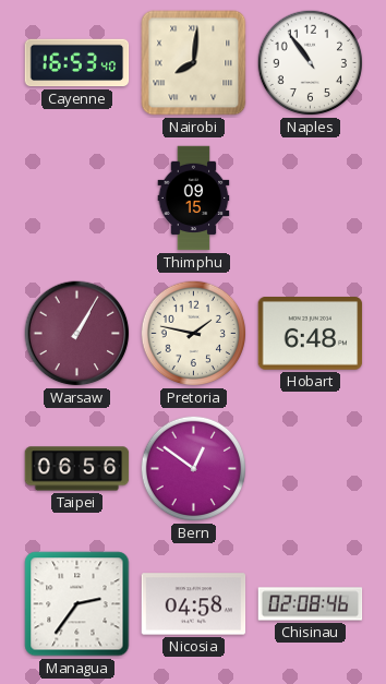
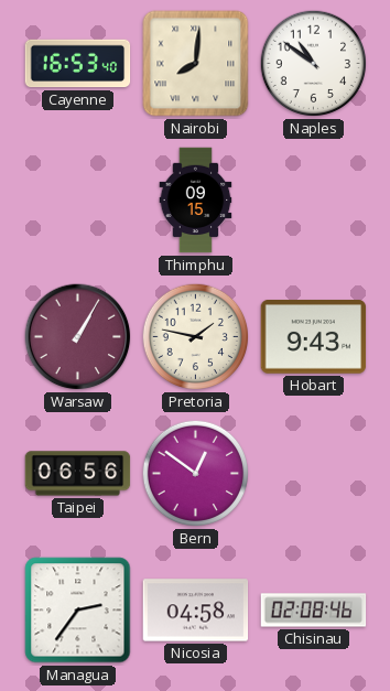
Naples: 10:54 -> 10:51
Hobart: 6:48 -> 9:43
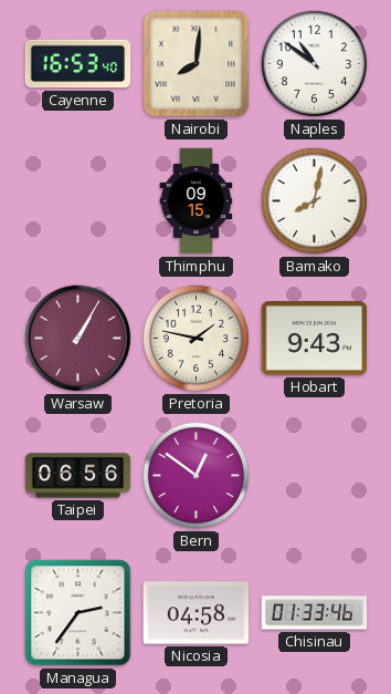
Bamako: none -> 8:02
Chisinau: 02:08 -> 01:33
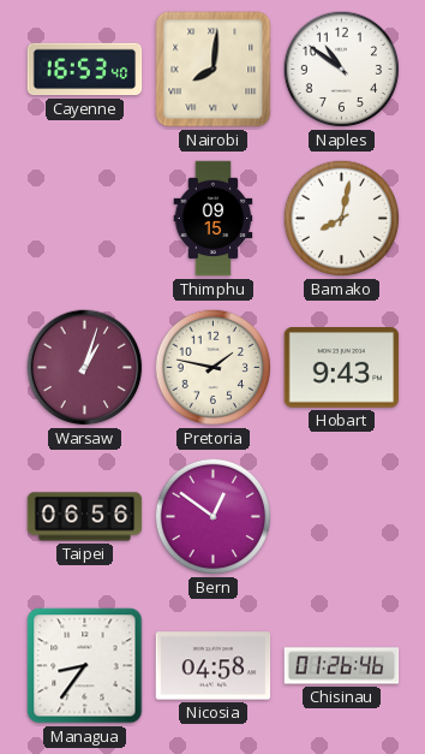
Warsaw: 1:05 -> 1:03
Managua: 2:36 -> 8:36
Chisinau: 01:33 -> 01:26
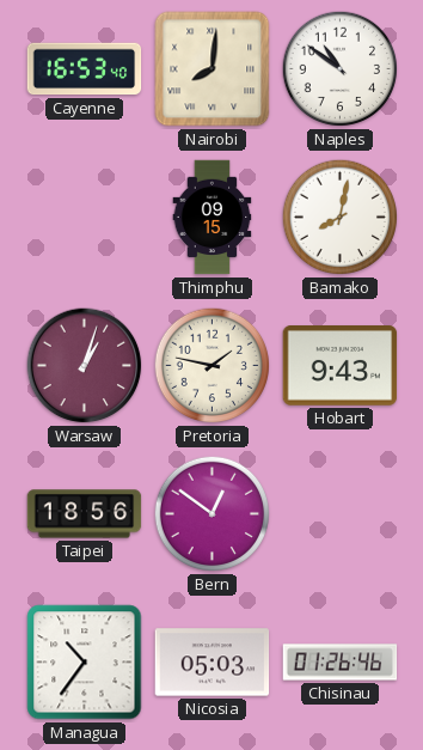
Taipei: 06:56 -> 18:56
Managua: 8:36 -> 10:36
Nicosia: 04:58 -> 05:03
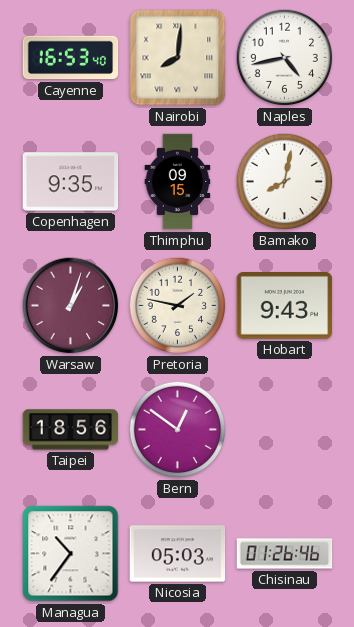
Naples: 10:51 -> 4:43
Copenhagen: none -> 9:35
